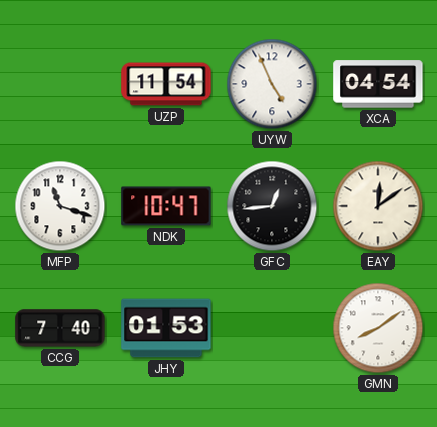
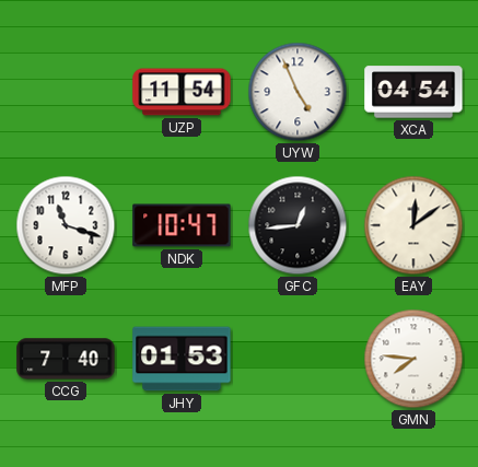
GMN: 8:09 -> 7:46
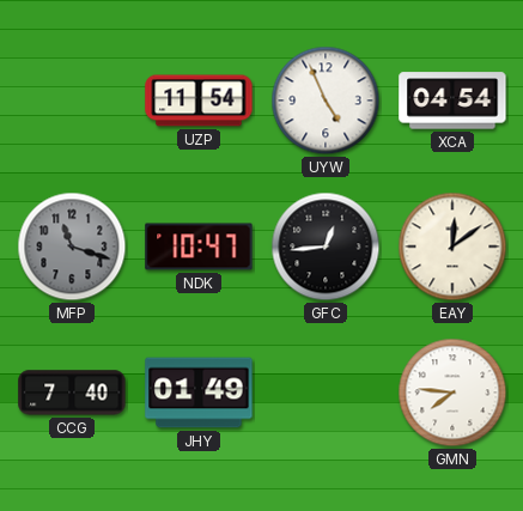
MFP dial: white -> grey
JHY: 01:53 -> 01:49
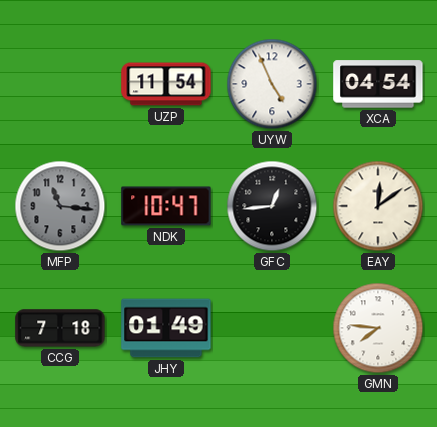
MFP: 11:18 -> 11:16
CCG: 7:40 -> 7:18
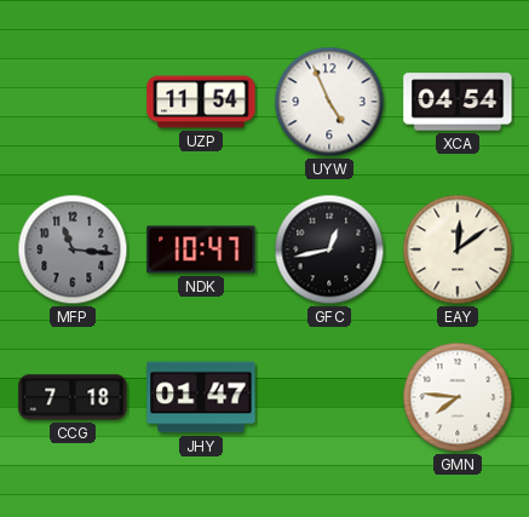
GFC: 12:44 -> 12:43
JHY: 01:49 -> 01:47
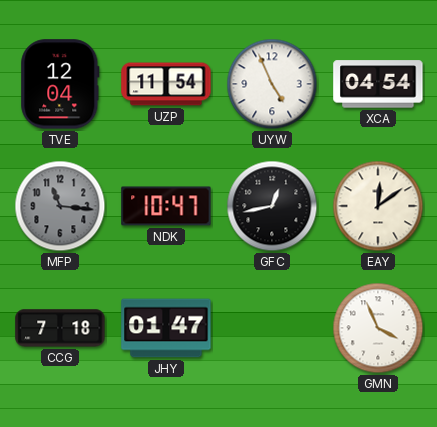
TVE: none -> 12:04
GMN: 7:46 -> 3:56
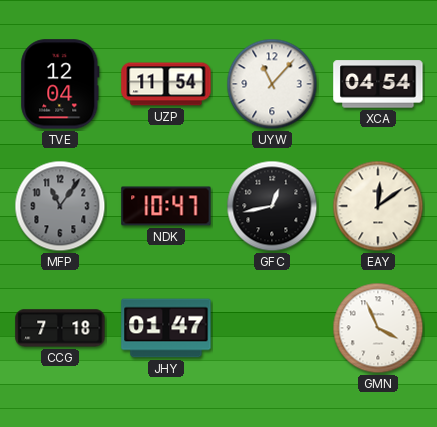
UYW: 4:56 -> 11:07
MFP: 11:16 -> 11:06
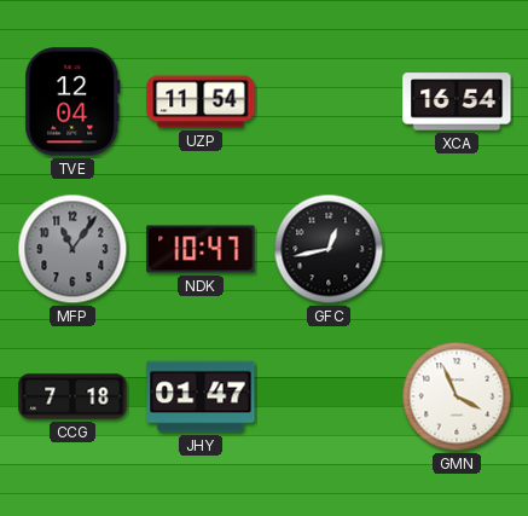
UYW: 11:07 -> none
XCA: 04:54 -> 16:54
EAY: 12:09 -> none
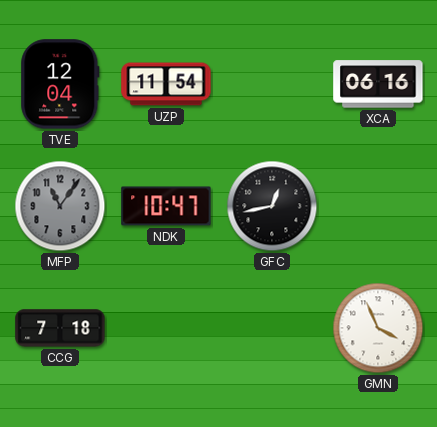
XCA: 16:54 -> 06:16
JHY: 01:47 -> none
